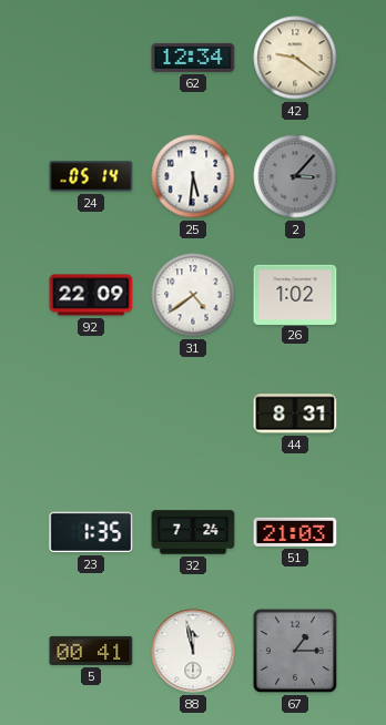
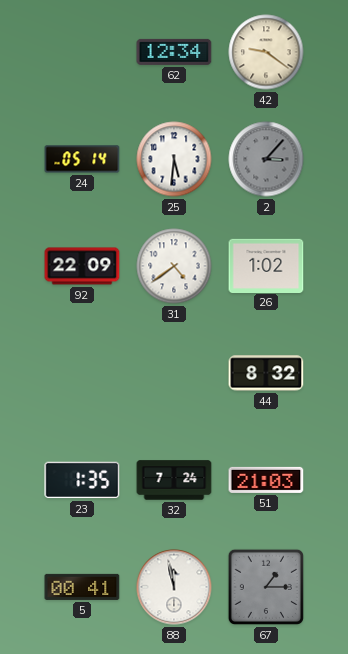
44: 8:31 -> 8:32
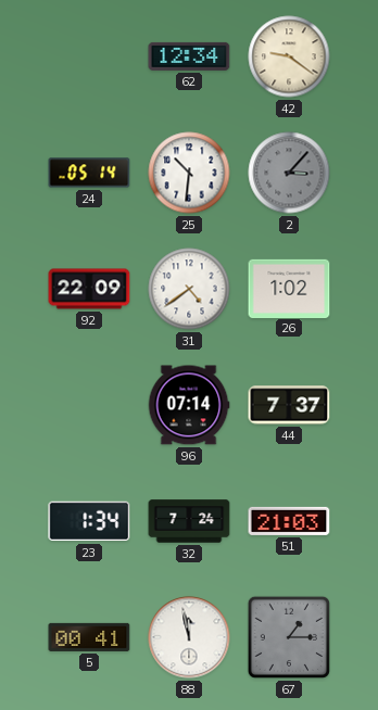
25: 5:31 -> 10:31
96: none -> 07:14
44: 8:32 -> 7:37
23: 1:35 -> 1:34
